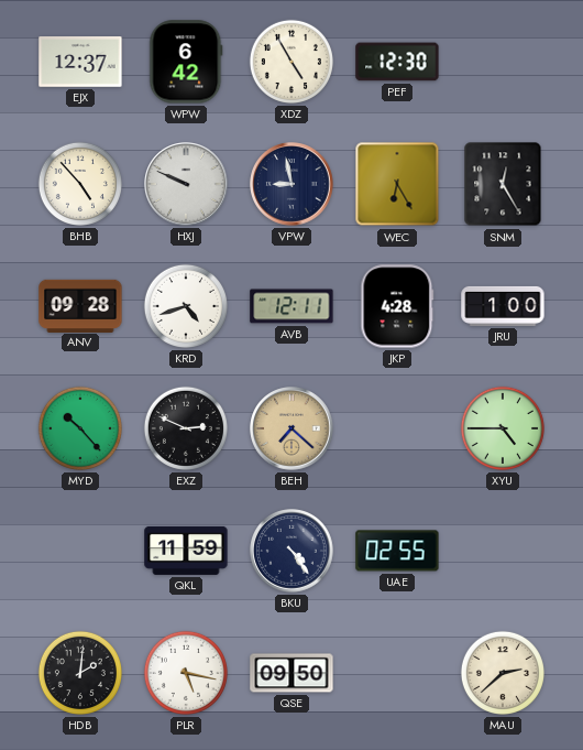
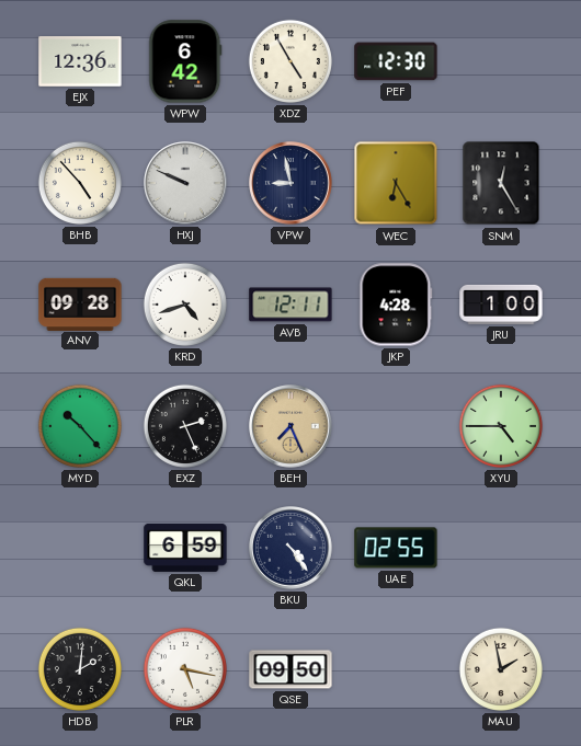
EJX: 12:37 -> 12:36
EXZ: 2:49 -> 2:26
BEH: 7:22 -> 7:26
QKL: 11:59 -> 6:59
MAU: 2:38 -> 1:58
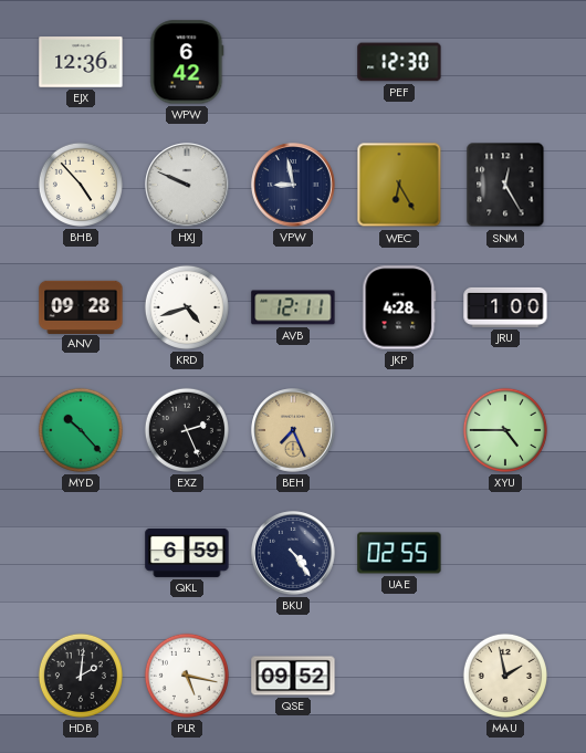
XDZ: 4:55 -> none
QSE: 09:50 -> 09:52
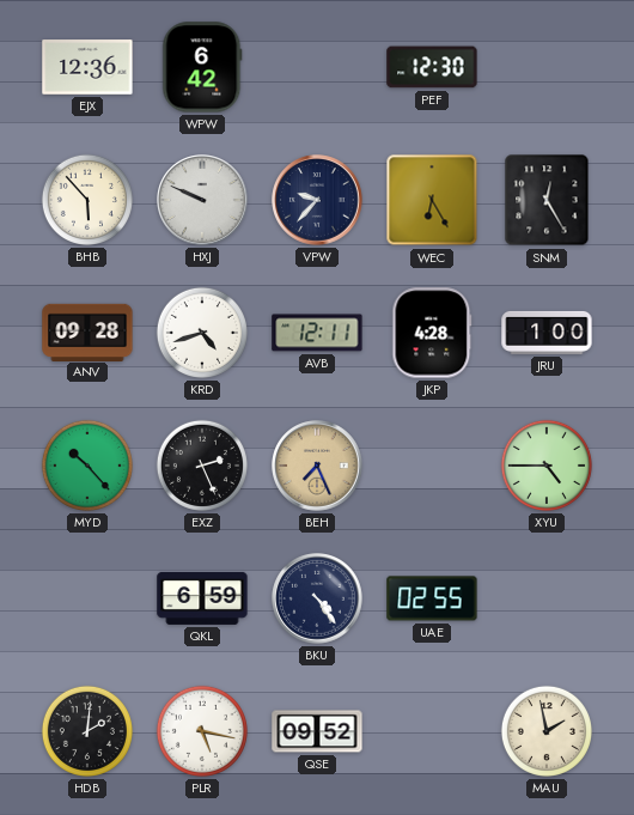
BHB: 4:53 -> 5:53
VPW: 8:58 -> 9:37
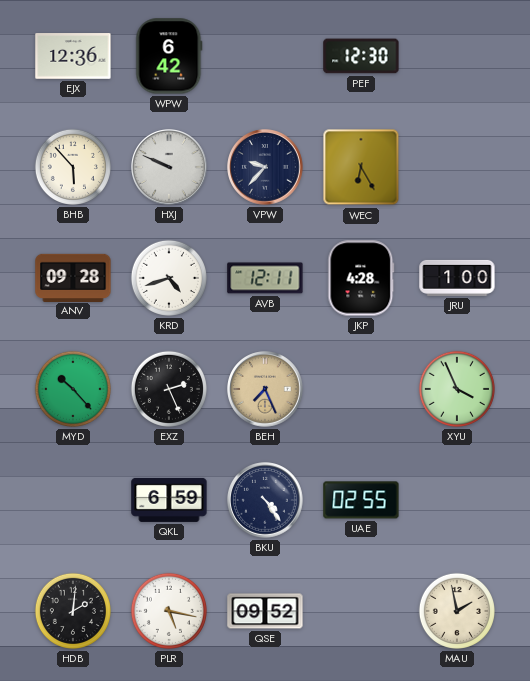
SNM: 12:25 -> none
XYU: 4:45 -> 3:56
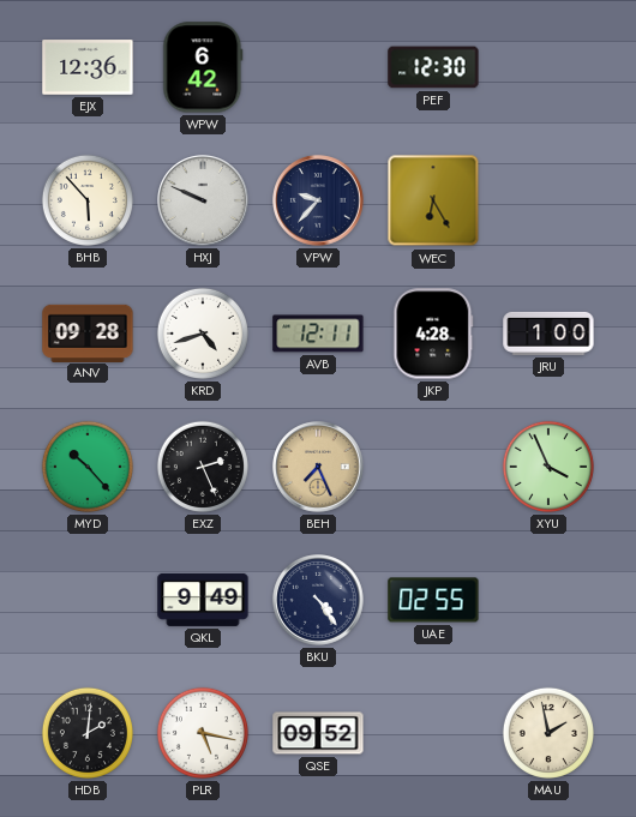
QKL: 6:59 -> 9:49
